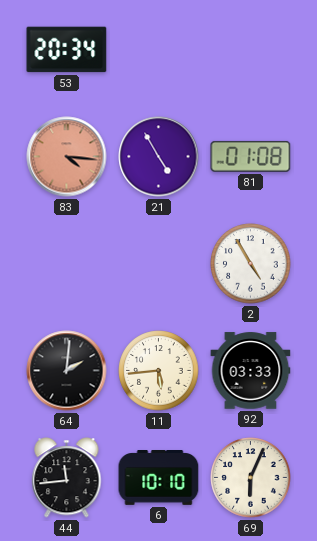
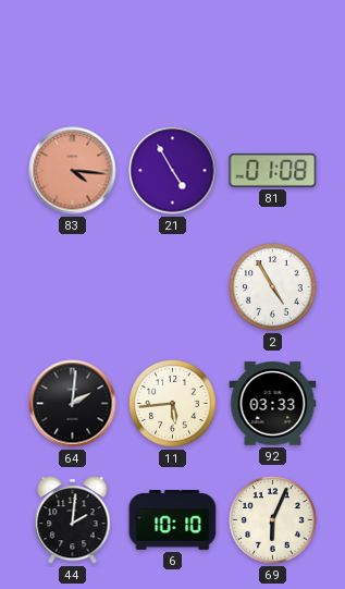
53: 20:34 -> none
44: 11:44 -> 2:01
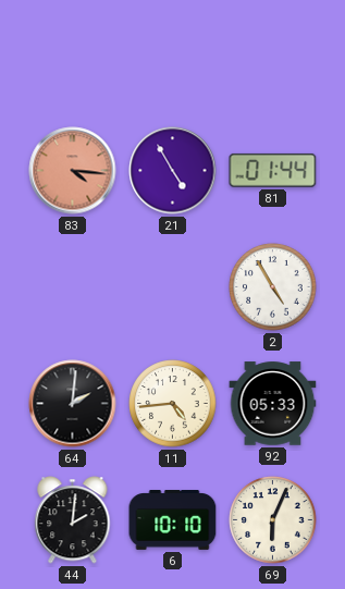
81: 01:08 -> 01:44
11: 5:44 -> 4:44
92: 03:33 -> 05:33
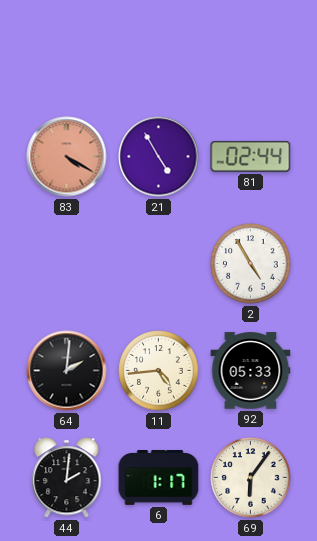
83: 4:16 -> 4:20
81: 01:44 -> 02:44
6: 10:10 -> 1:17
69: 6:04 -> 6:06
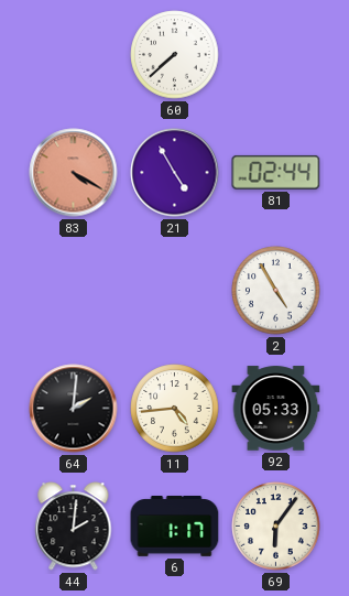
60: none -> 7:38
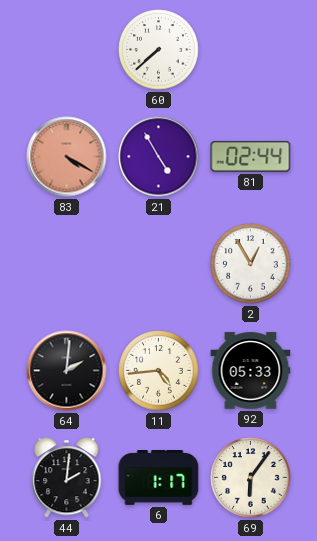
2: 4:55 -> 12:55
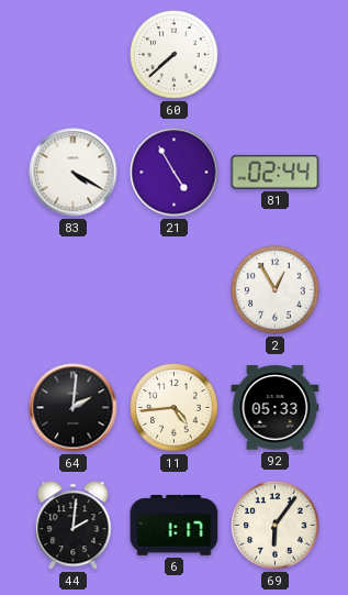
83 dial: salmon -> white
